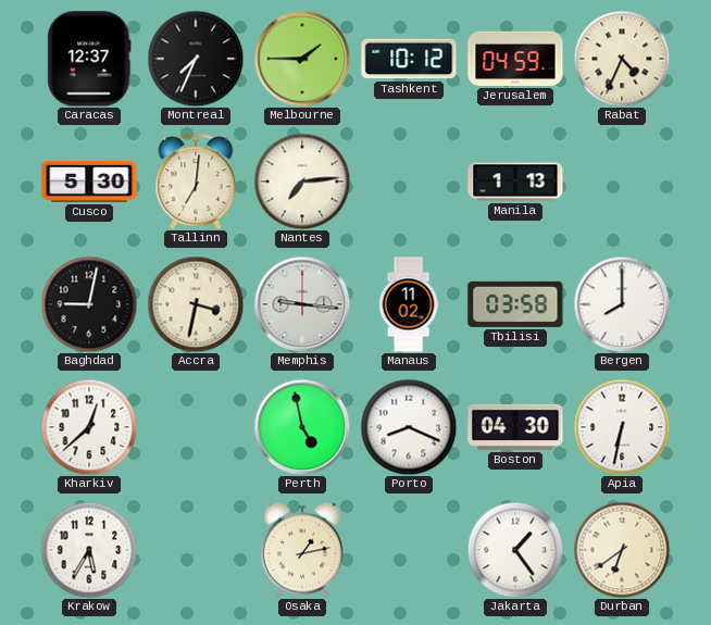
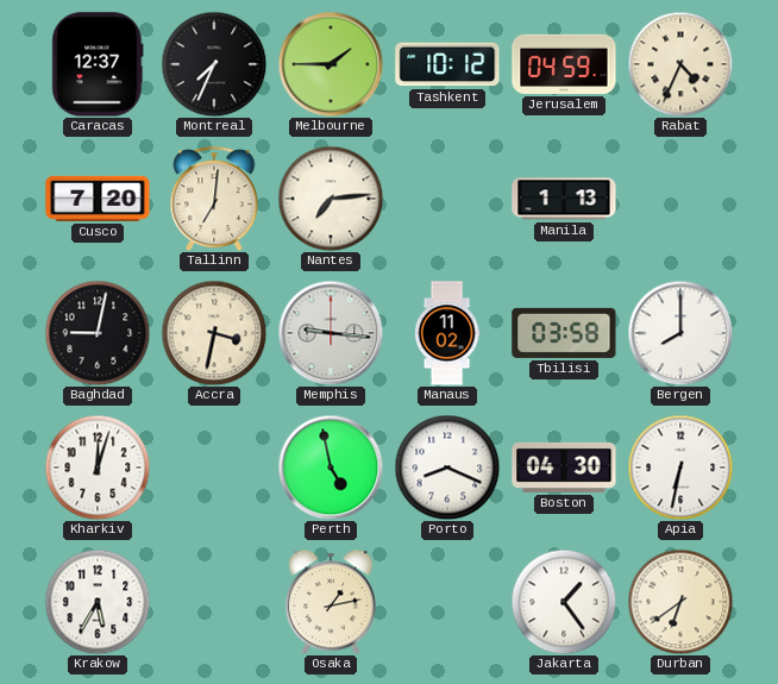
Cusco: 5:30 -> 7:20
Kharkiv: 12:38 -> 12:03
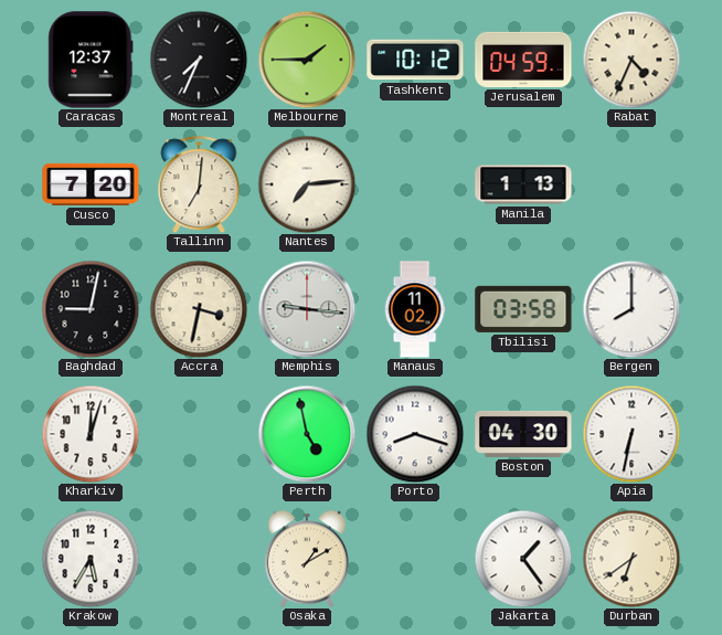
Porto: 8:19 -> 8:18
Osaka: 1:13 -> 1:10
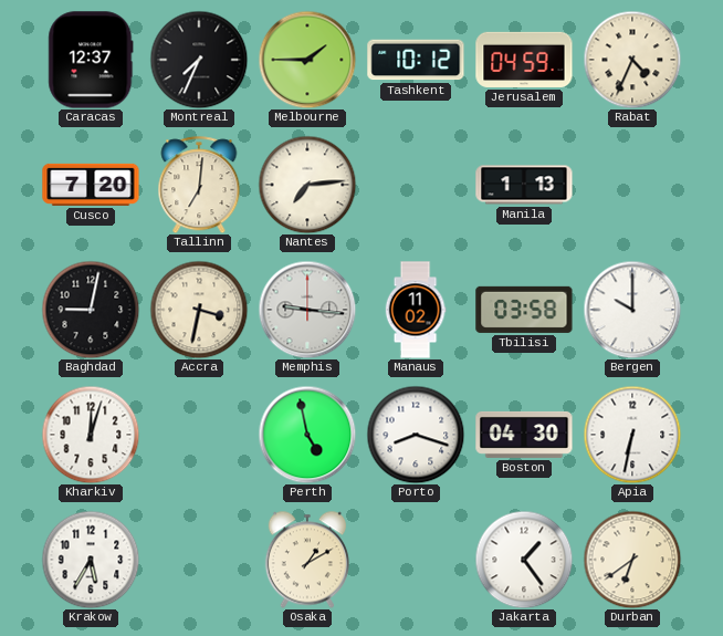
Bergen: 8:00 -> 10:00
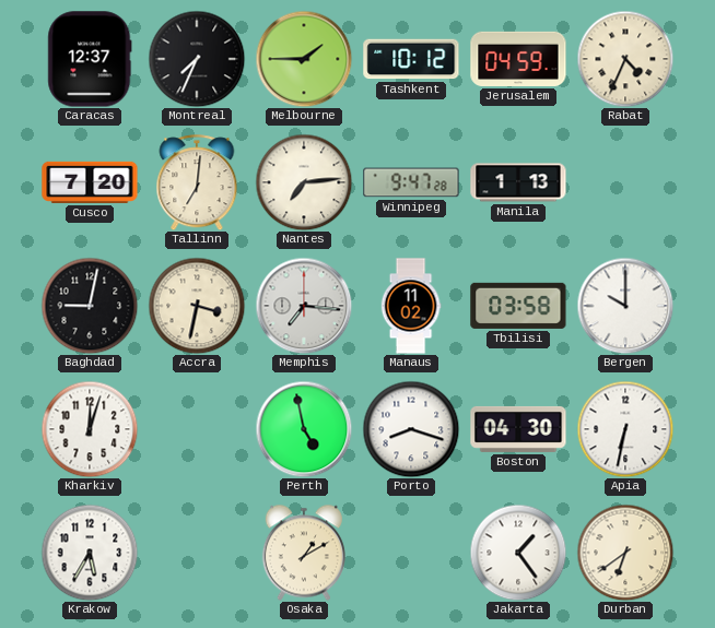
Winnipeg: none -> 9:47
Memphis: 9:16 -> 7:16
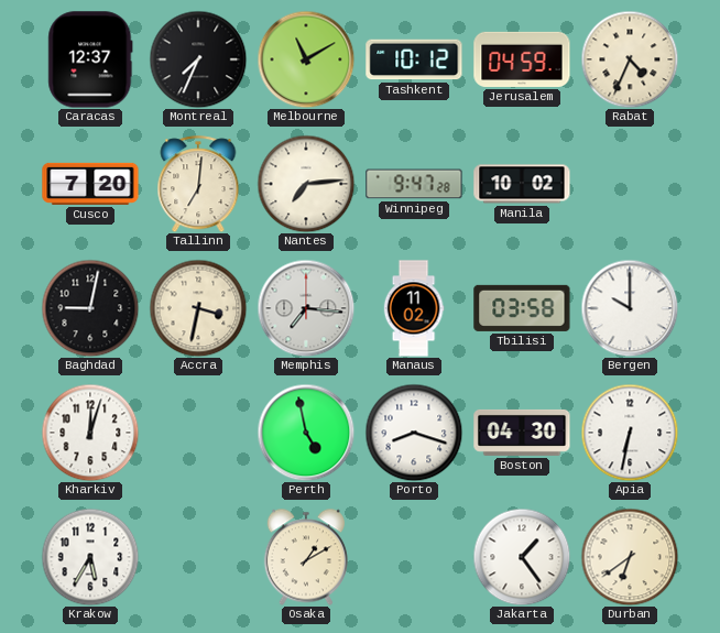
Melbourne: 1:45 -> 11:10
Manila: 1:13 -> 10:02
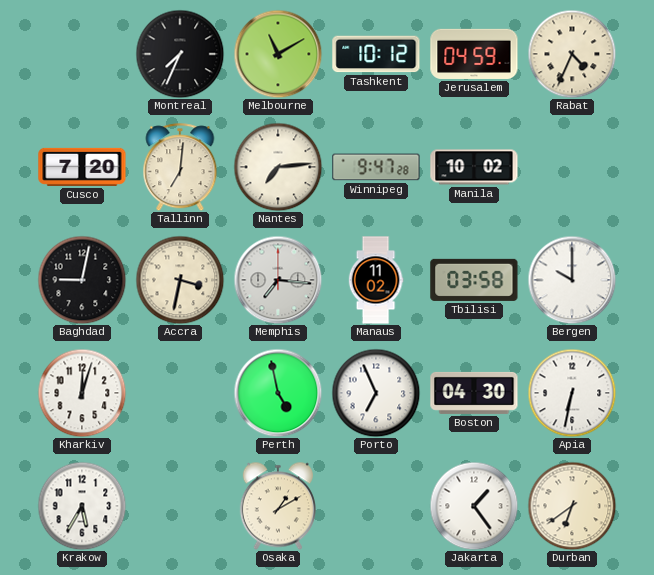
Caracas: 12:37 -> none
Porto: 8:18 -> 6:56
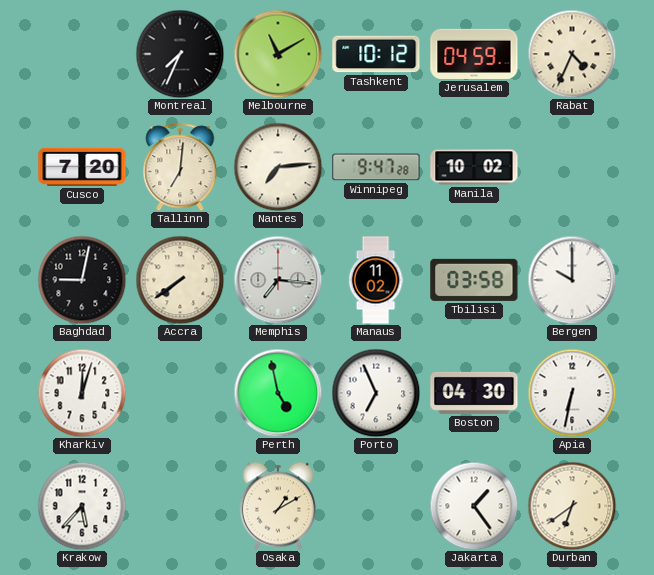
Accra: 3:32 -> 7:39
Krakow: 5:35 -> 5:37
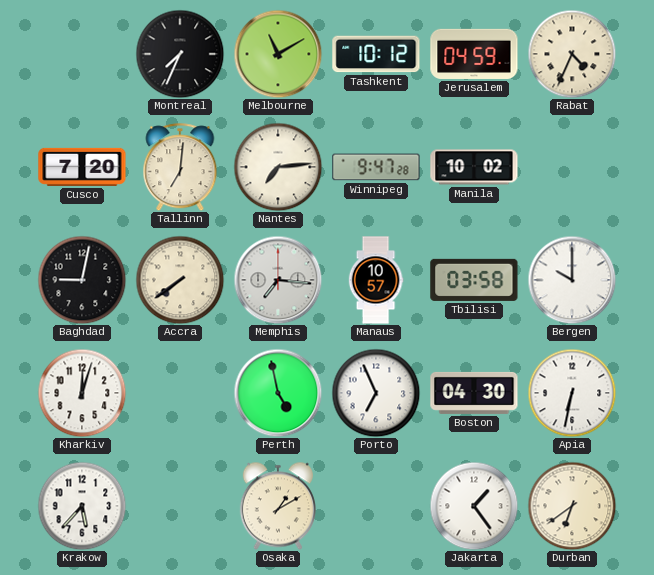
Manaus: 11:02 -> 10:57
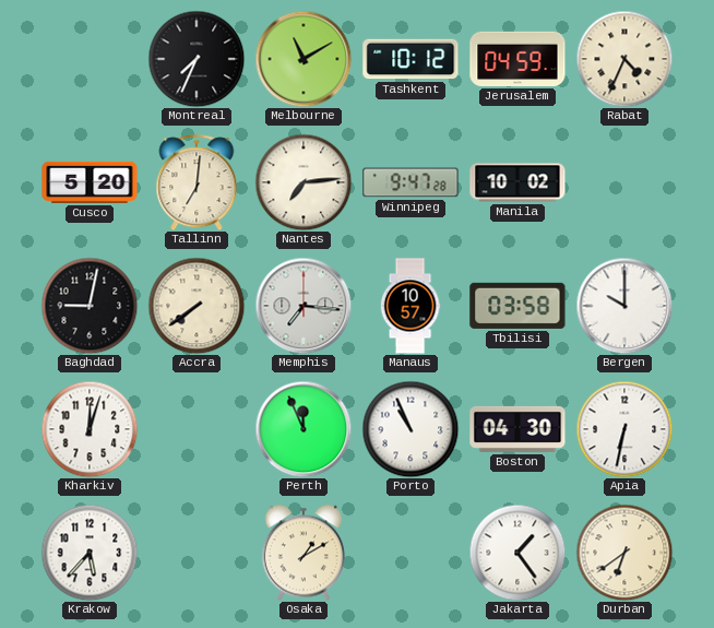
Cusco: 7:20 -> 5:20
Perth: 4:58 -> 11:56
Porto: 6:56 -> 10:56
